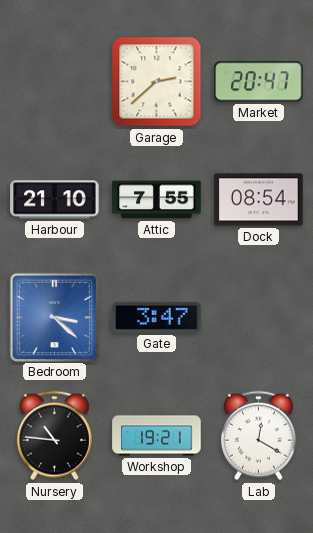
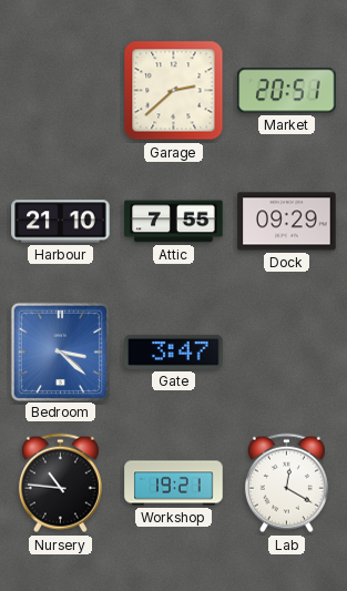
Market: 20:47 -> 20:51
Dock: 08:54 -> 09:29
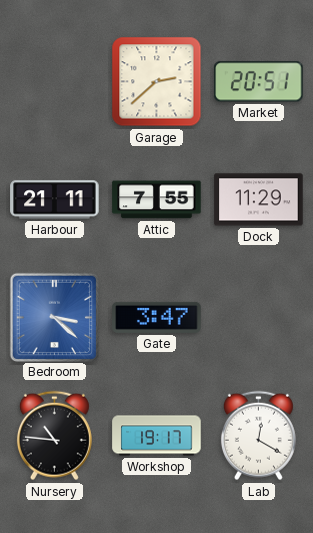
Harbour: 21:10 -> 21:11
Dock: 09:29 -> 11:29
Workshop: 19:21 -> 19:17
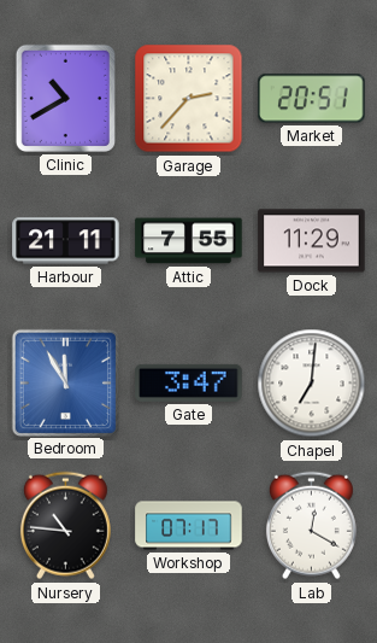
Clinic: none -> 10:40
Garage: 2:38 -> 2:37
Bedroom: 3:22 -> 11:55
Chapel: none -> 7:01
Workshop: 19:17 -> 07:17
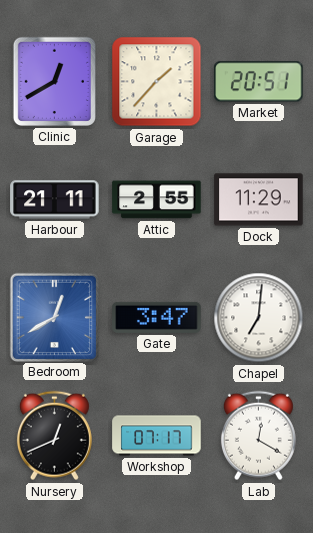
Clinic: 10:40 -> 12:40
Garage: 2:37 -> 1:37
Attic: 7:55 -> 2:55
Bedroom: 11:55 -> 12:40
Nursery: 10:46 -> 12:41
